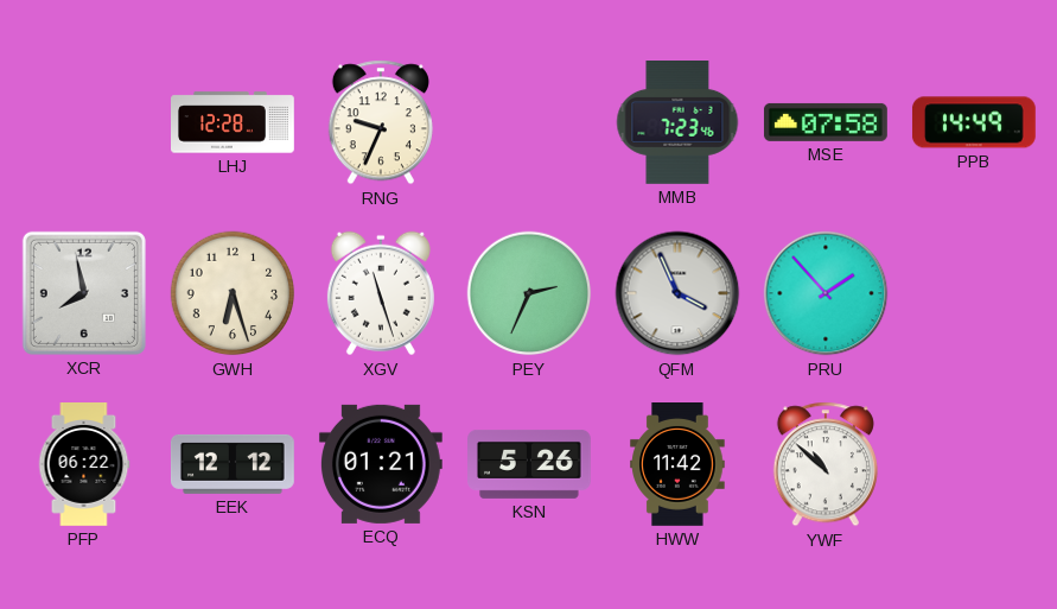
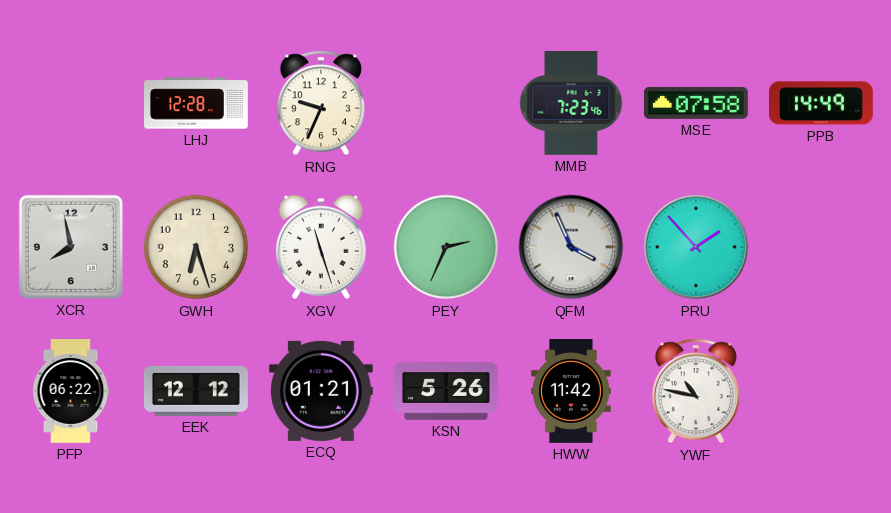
YWF: 10:52 -> 10:47
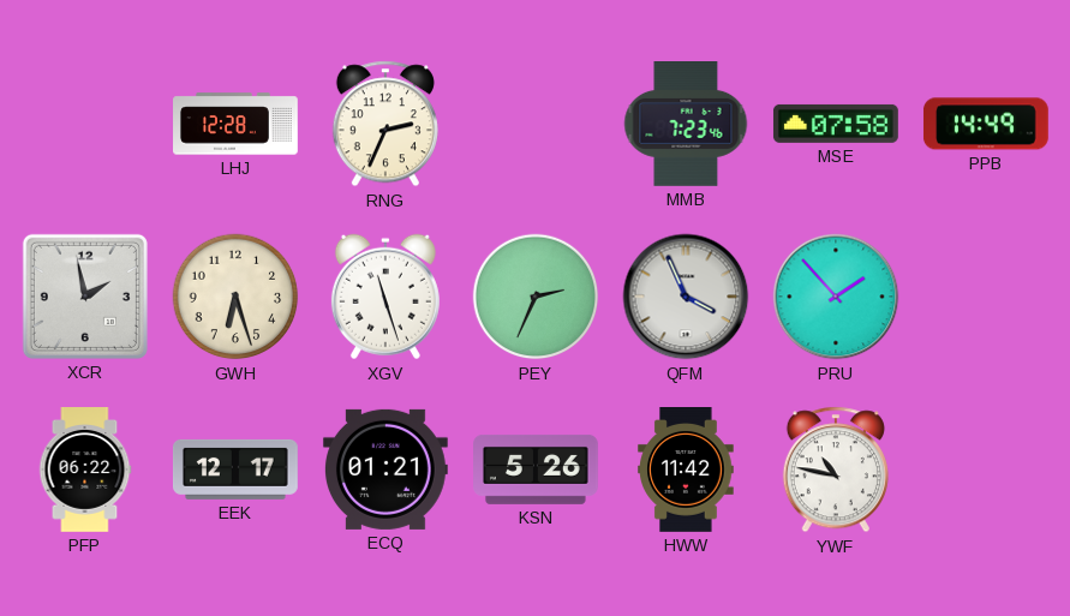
RNG: 9:34 -> 2:34
XCR: 7:58 -> 1:58
EEK: 12:12 -> 12:17
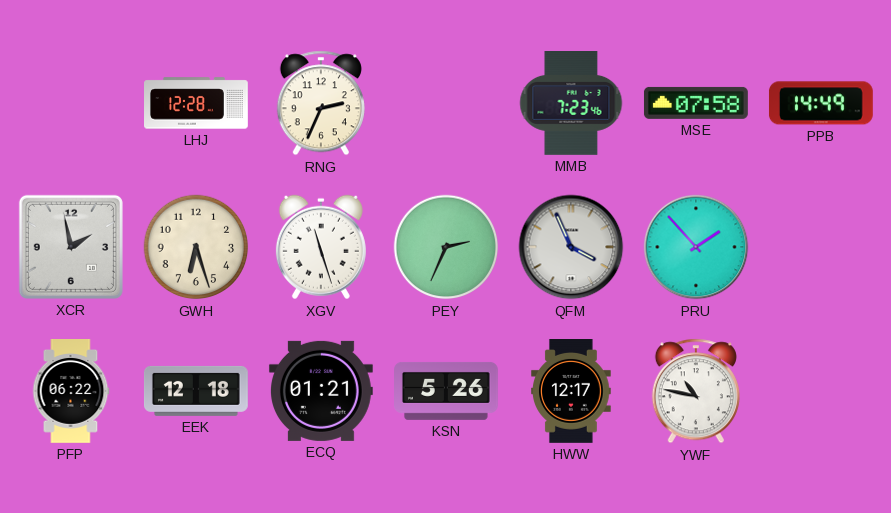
EEK: 12:17 -> 12:18
HWW: 11:42 -> 12:17
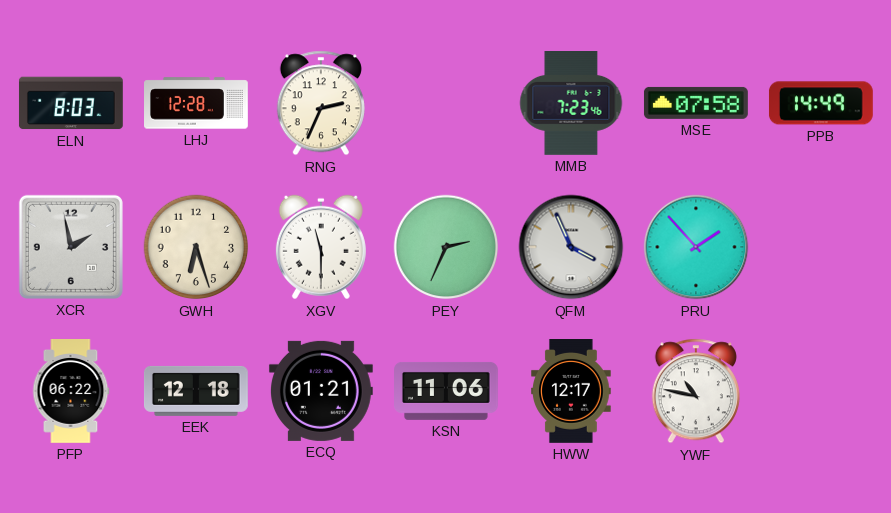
ELN: none -> 8:03
XGV: 11:27 -> 11:30
KSN: 5:26 -> 11:06
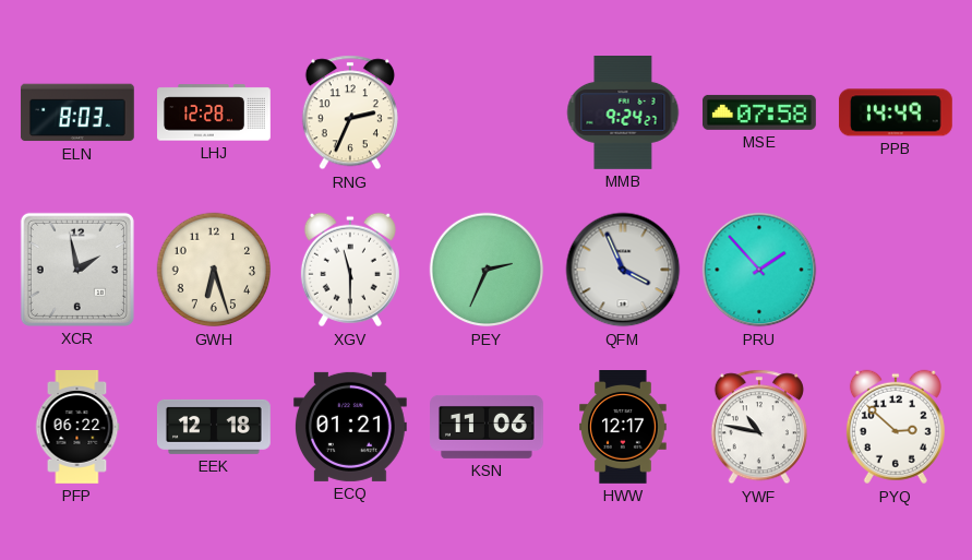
MMB: 7:23 -> 9:24
PYQ: none -> 2:52
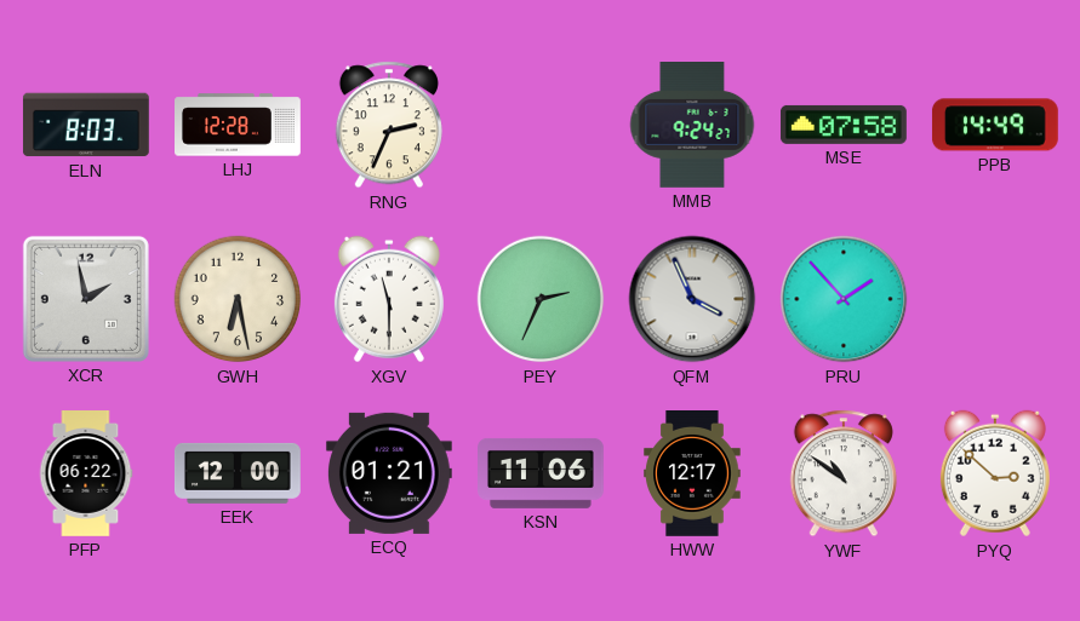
GWH: 6:27 -> 6:28
EEK: 12:18 -> 12:00
YWF: 10:47 -> 10:51
